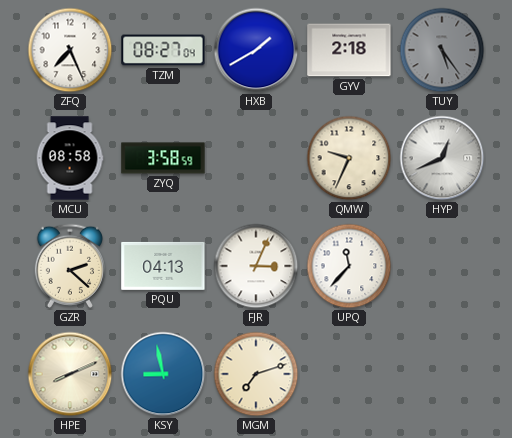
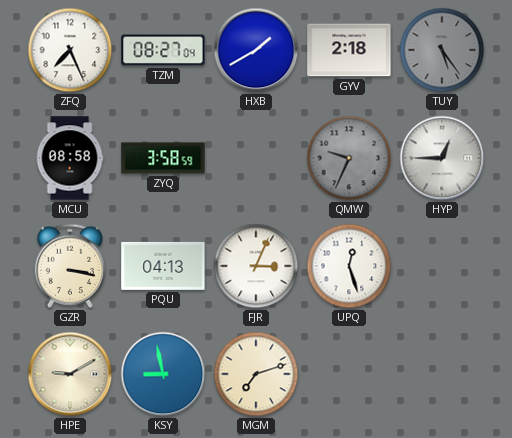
QMW dial: cream -> grey
HYP: 12:41 -> 12:45
GZR: 2:22 -> 3:17
UPQ: 11:37 -> 12:27
HPE: 8:11 -> 9:10
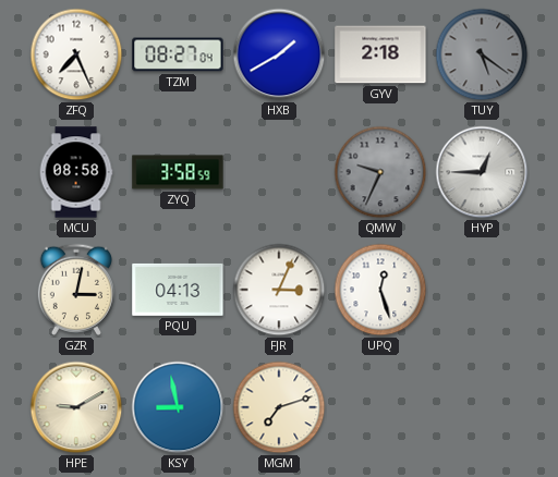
TUY: 5:24 -> 5:21
GZR: 3:17 -> 3:02
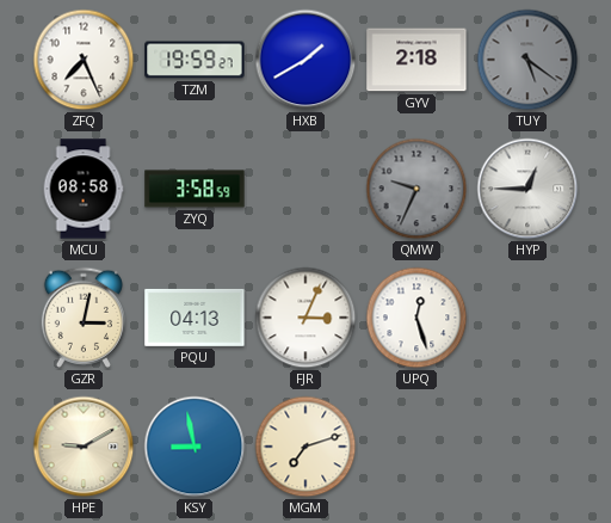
TZM: 08:27 -> 19:59
